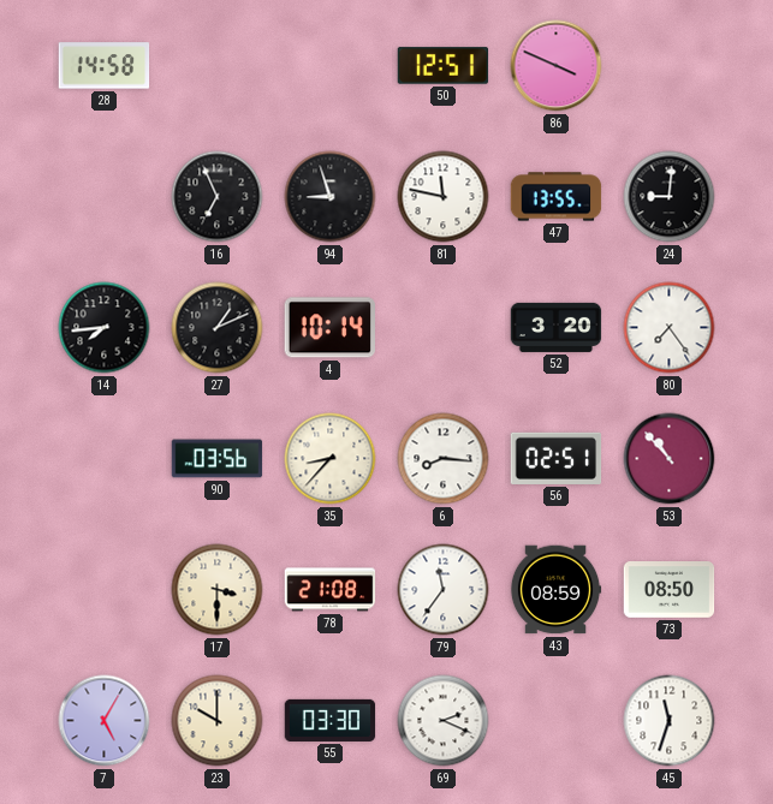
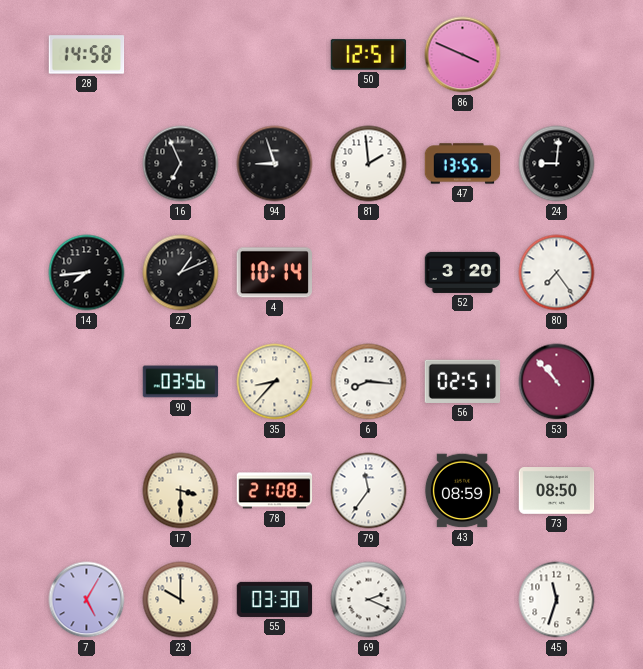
81: 11:47 -> 1:59
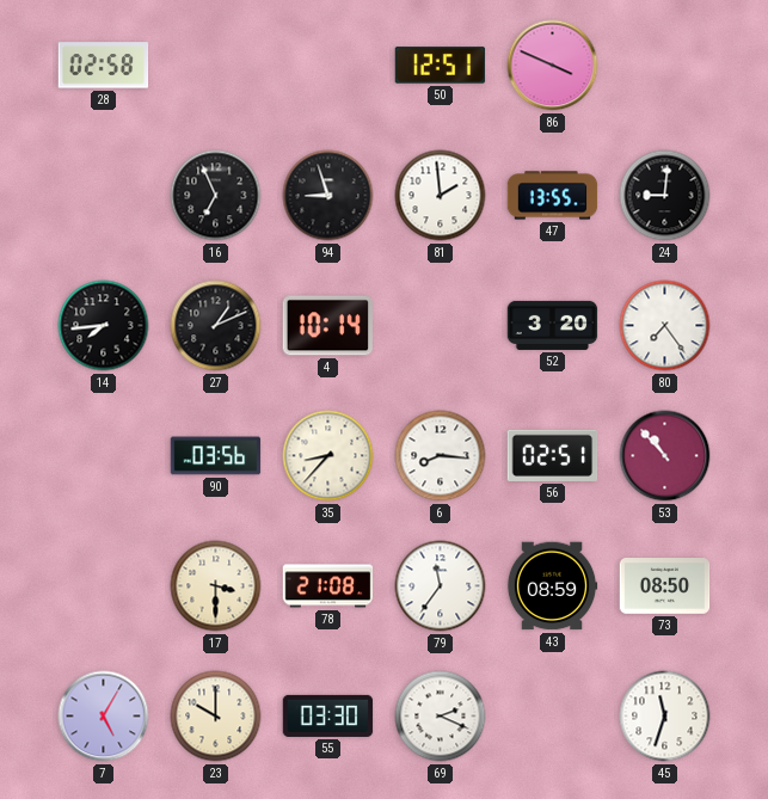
28: 14:58 -> 02:58
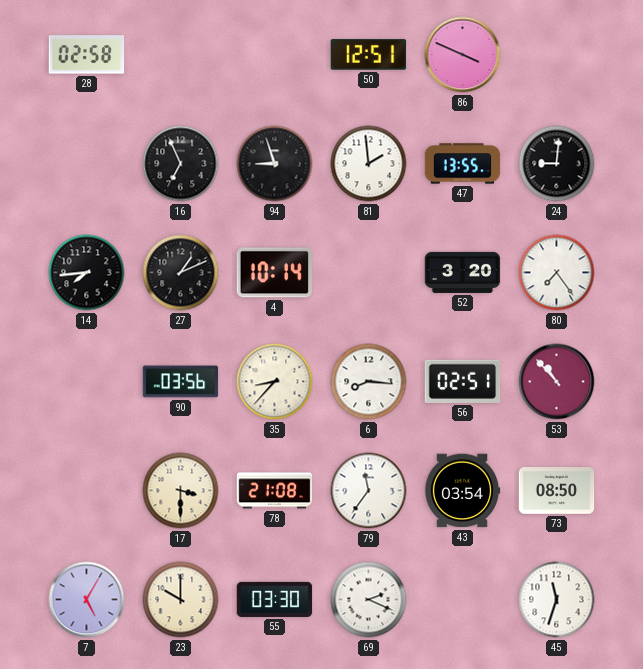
43: 08:59 -> 03:54
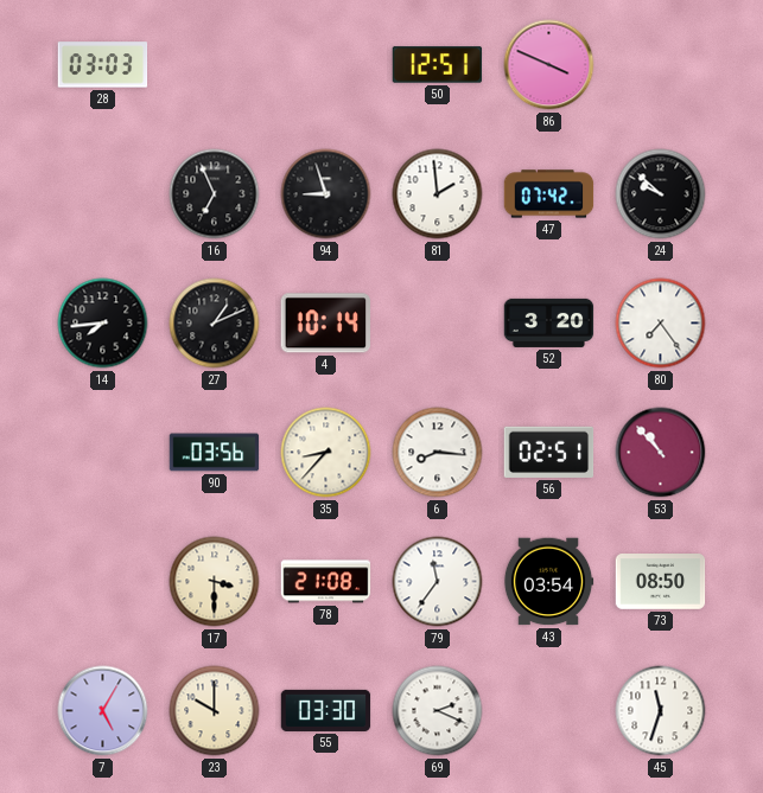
28: 02:58 -> 03:03
47: 13:55 -> 07:42
24: 9:01 -> 9:52
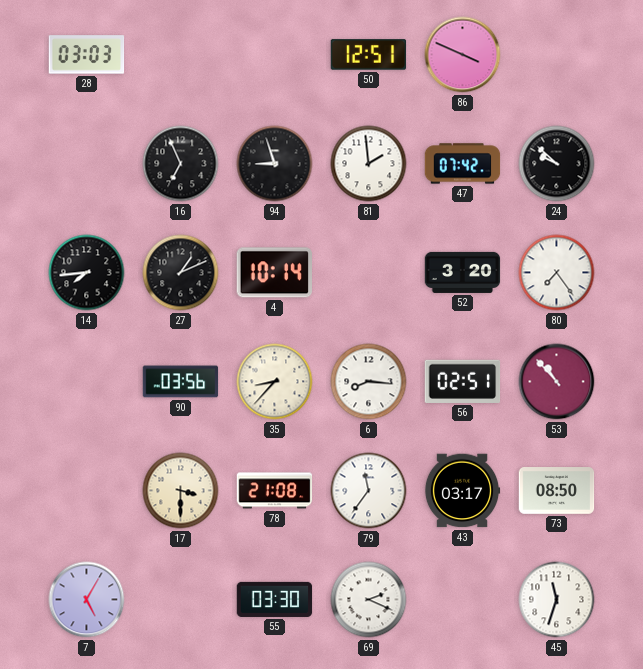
43: 03:54 -> 03:17
23: 10:00 -> none
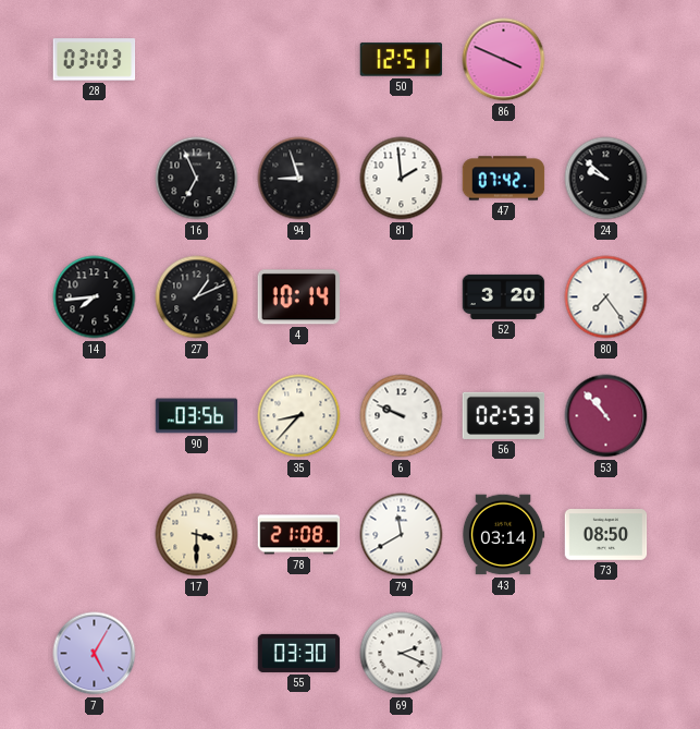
6: 8:16 -> 9:49
56: 02:51 -> 02:53
79: 11:36 -> 11:40
43: 03:17 -> 03:14
45: 11:33 -> none
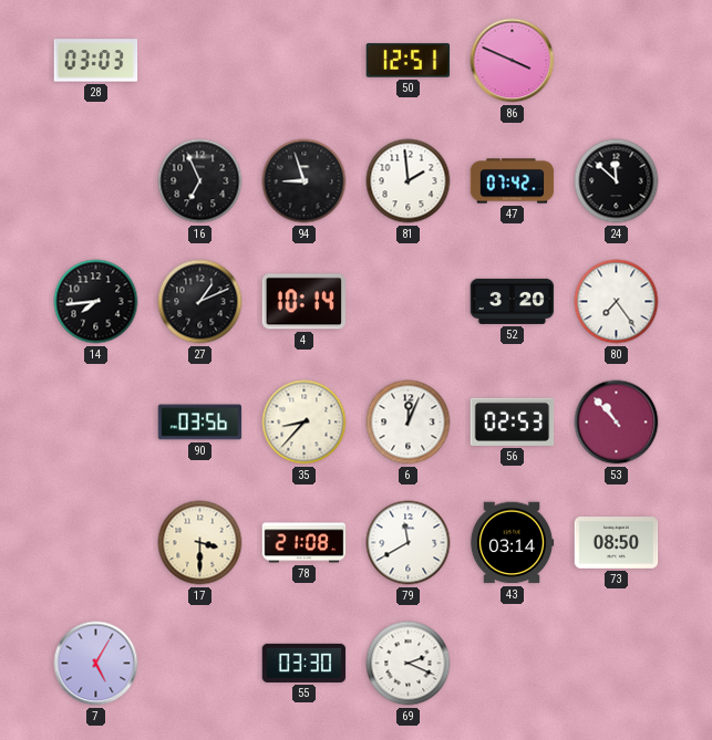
24: 9:52 -> 11:52
6: 9:49 -> 12:04
